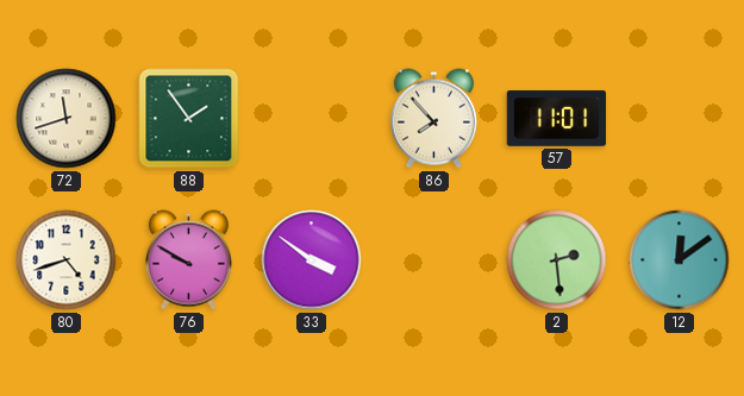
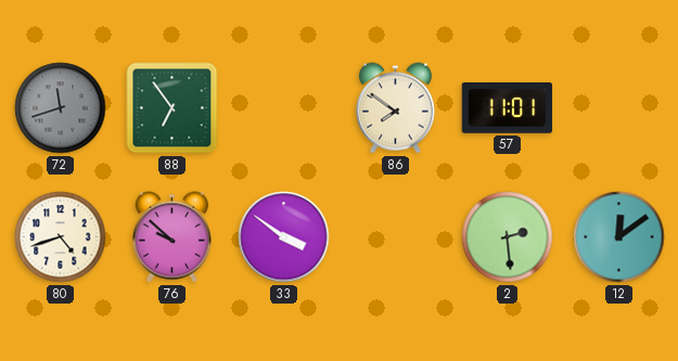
72 dial: cream -> grey
88: 1:54 -> 6:54
86: 7:53 -> 7:51
76: 9:50 -> 9:52
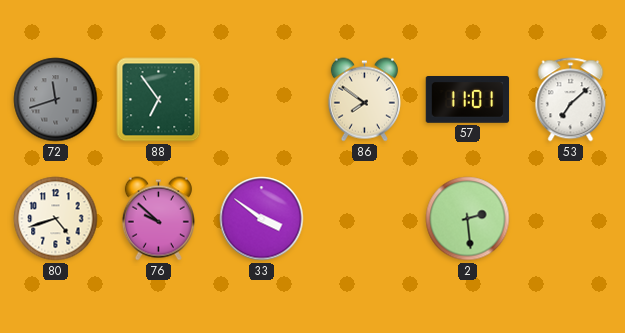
53: none -> 7:08
12: 12:09 -> none
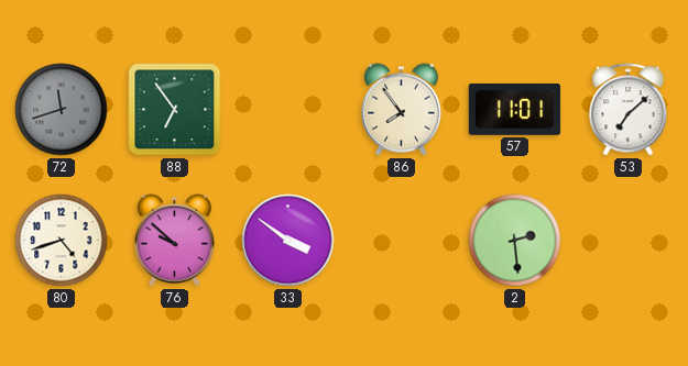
86: 7:51 -> 7:54
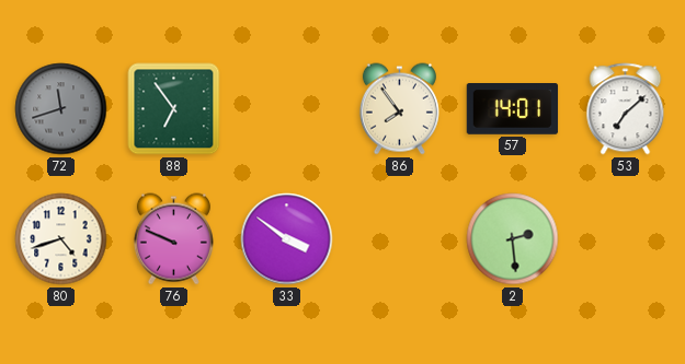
57: 11:01 -> 14:01
76: 9:52 -> 9:49
